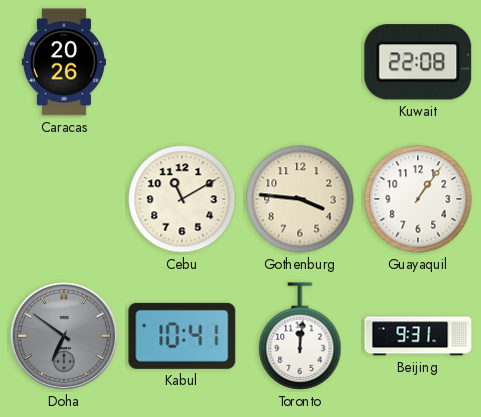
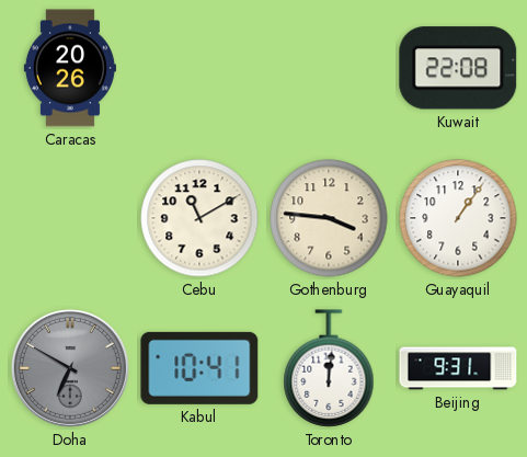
Doha: 6:51 -> 6:50
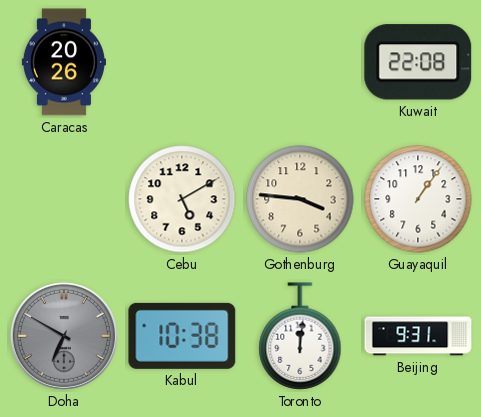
Cebu: 11:10 -> 5:10
Kabul: 10:41 -> 10:38
